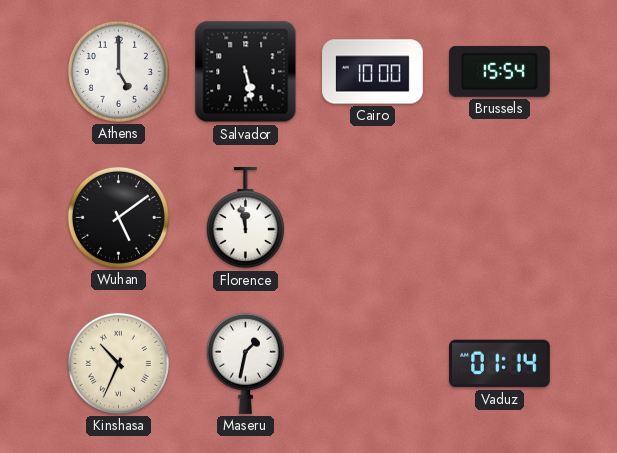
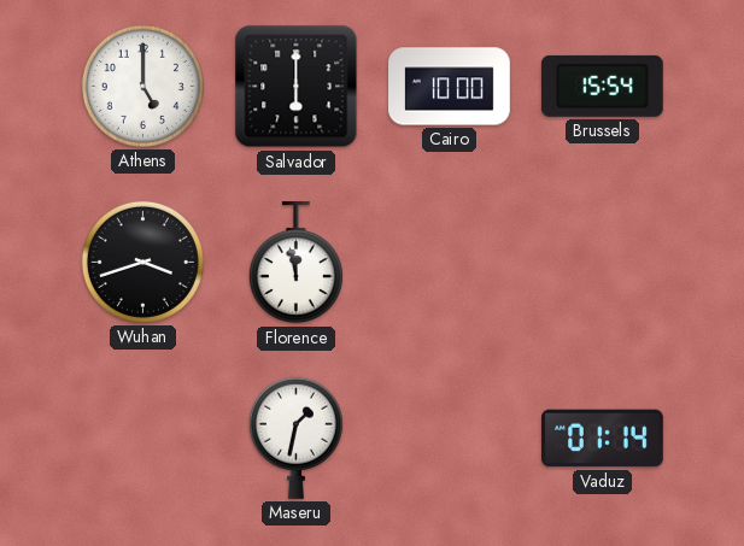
Salvador: 5:28 -> 6:00
Wuhan: 5:09 -> 3:42
Kinshasa: 10:34 -> none
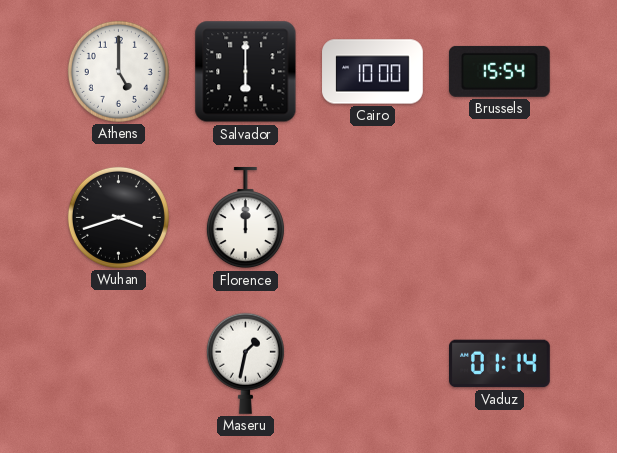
Florence: 11:58 -> 12:00
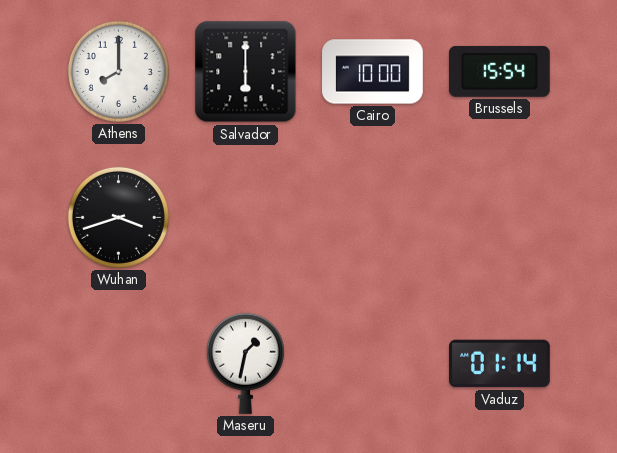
Athens: 5:00 -> 8:00
Florence: 12:00 -> none
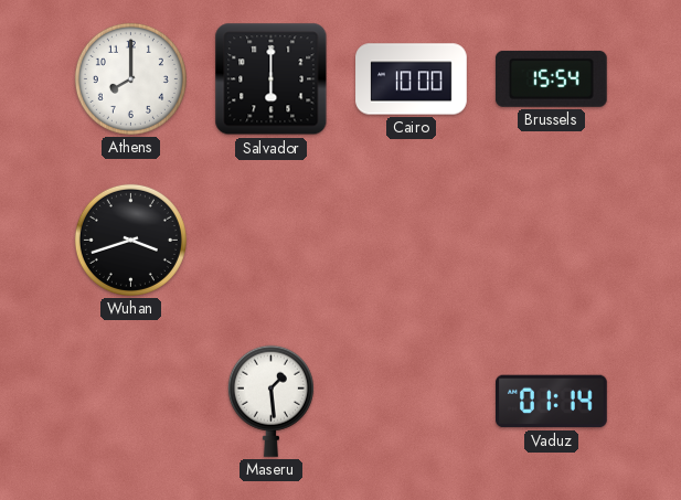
Maseru: 1:32 -> 1:29
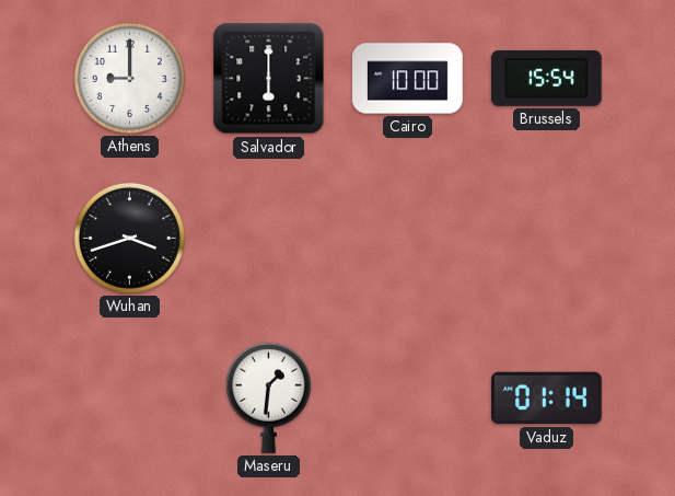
Athens: 8:00 -> 9:00
Maseru: 1:29 -> 1:31
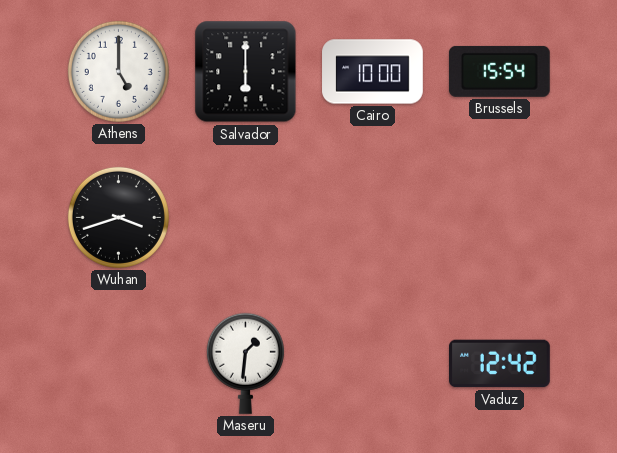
Athens: 9:00 -> 5:00
Vaduz: 01:14 -> 12:42
